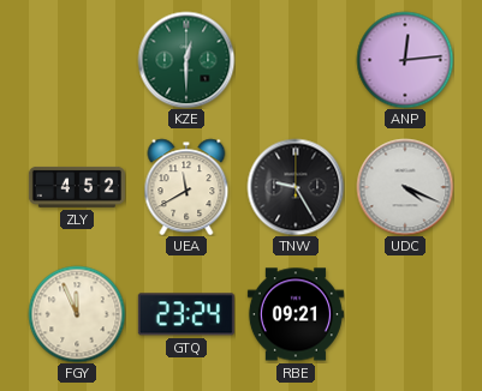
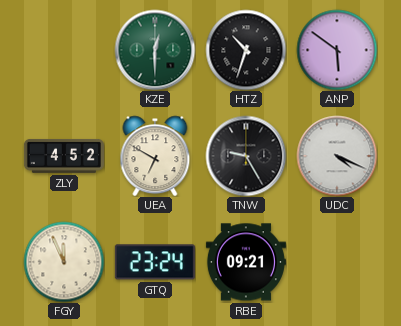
HTZ: none -> 10:33
ANP: 12:14 -> 5:51
UEA: 11:40 -> 6:50
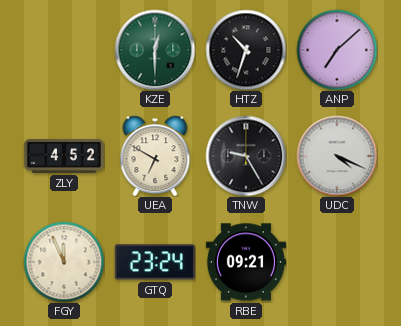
ANP: 5:51 -> 7:08
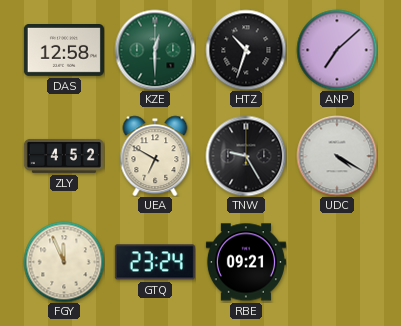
DAS: none -> 12:58
UDC: 4:19 -> 4:20
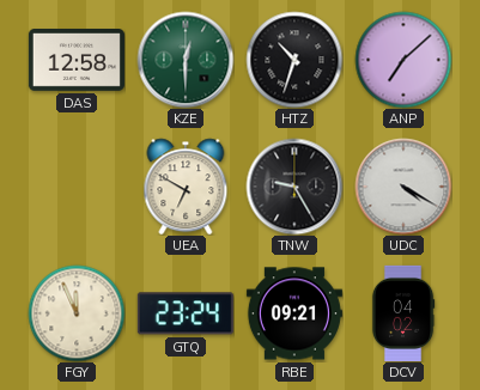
ZLY: 4:52 -> none
DCV: none -> 04:02
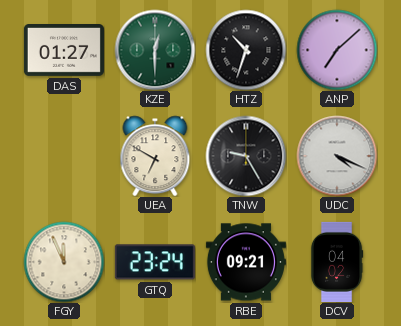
DAS: 12:58 -> 01:27
UDC: 4:20 -> 4:19
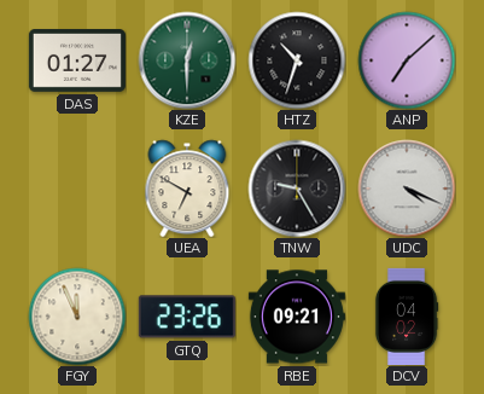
GTQ: 23:24 -> 23:26
